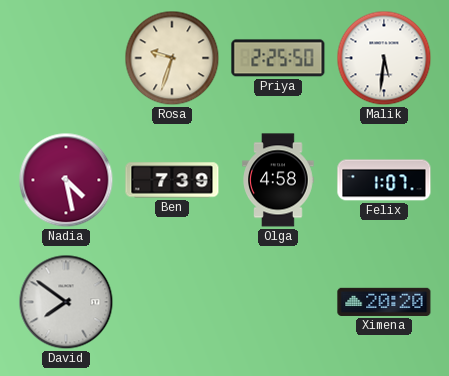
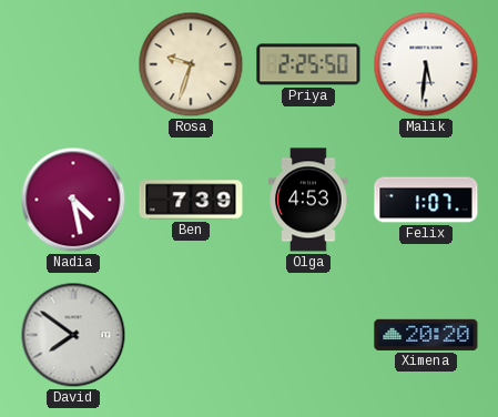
Olga: 4:58 -> 4:53
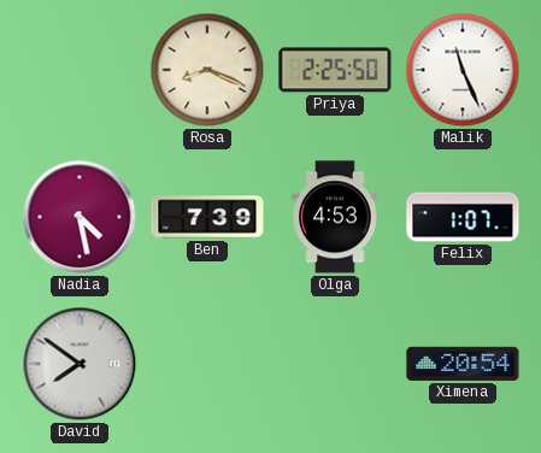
Rosa: 9:33 -> 8:19
Malik: 5:31 -> 11:26
Ximena: 20:20 -> 20:54
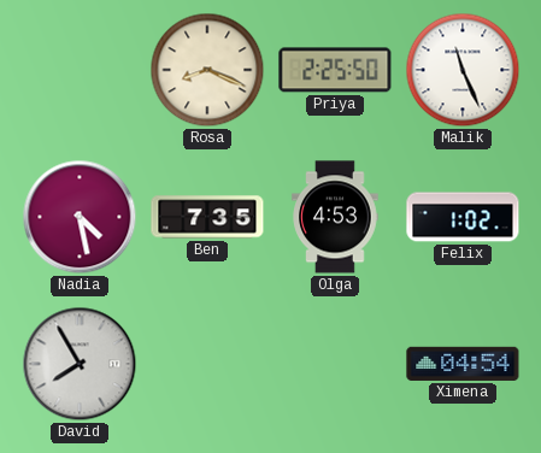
Ben: 7:39 -> 7:35
Felix: 1:07 -> 1:02
David: 7:51 -> 7:55
Ximena: 20:54 -> 04:54
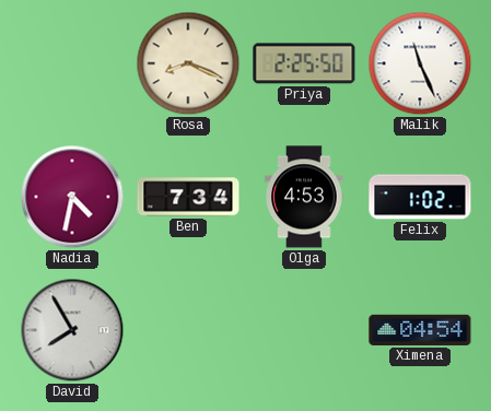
Nadia: 4:28 -> 4:32
Ben: 7:35 -> 7:34
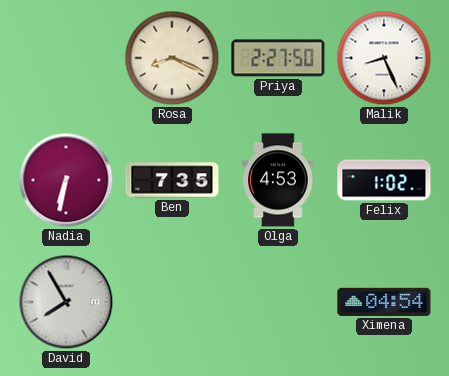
Priya: 2:25 -> 2:27
Malik: 11:26 -> 8:26
Nadia: 4:32 -> 6:32
Ben: 7:34 -> 7:35
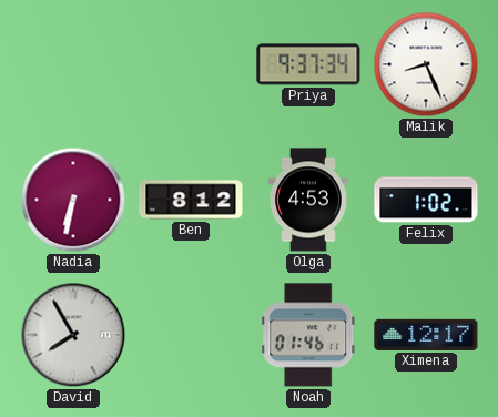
Rosa: 8:19 -> none
Priya: 2:27 -> 9:37
Ben: 7:35 -> 8:12
Noah: none -> 01:46
Ximena: 04:54 -> 12:17
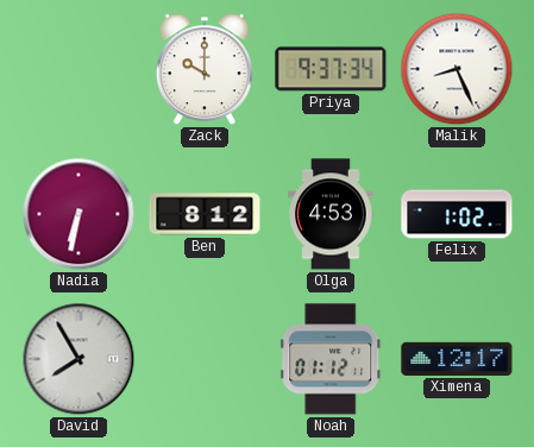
Zack: none -> 10:00
Noah: 01:46 -> 01:12
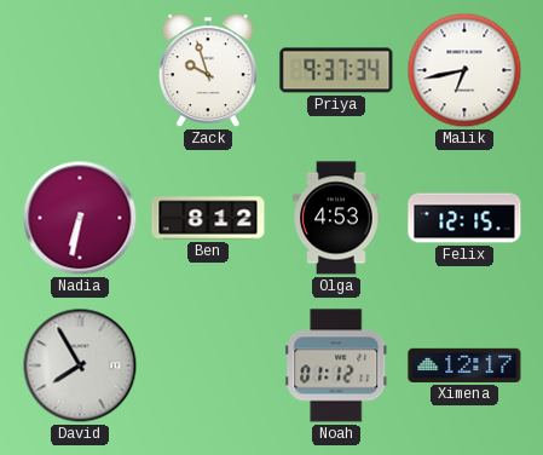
Zack: 10:00 -> 9:57
Malik: 8:26 -> 6:43
Felix: 1:02 -> 12:15
